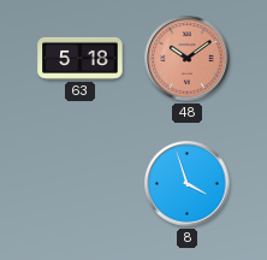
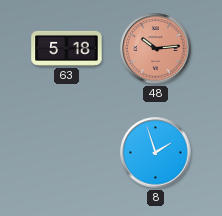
48: 10:09 -> 10:14
8: 3:57 -> 1:57
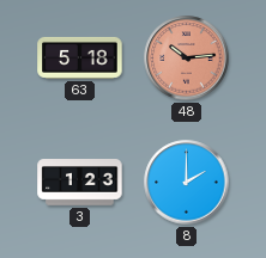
3: none -> 1:23
8: 1:57 -> 2:00
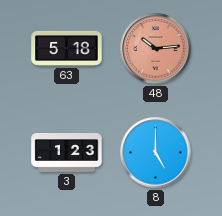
8: 2:00 -> 5:00
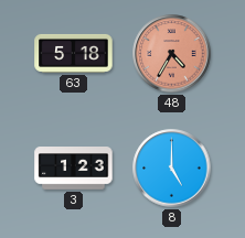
48: 10:14 -> 4:35
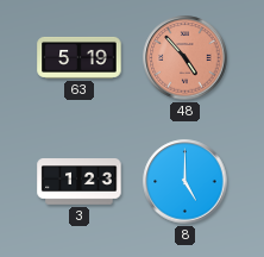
63: 5:18 -> 5:19
48: 4:35 -> 4:53
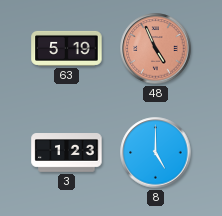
48: 4:53 -> 4:56
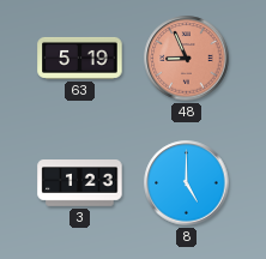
48: 4:56 -> 8:56
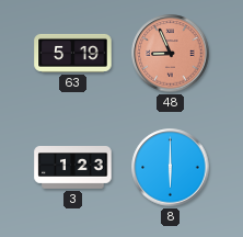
8: 5:00 -> 6:00
